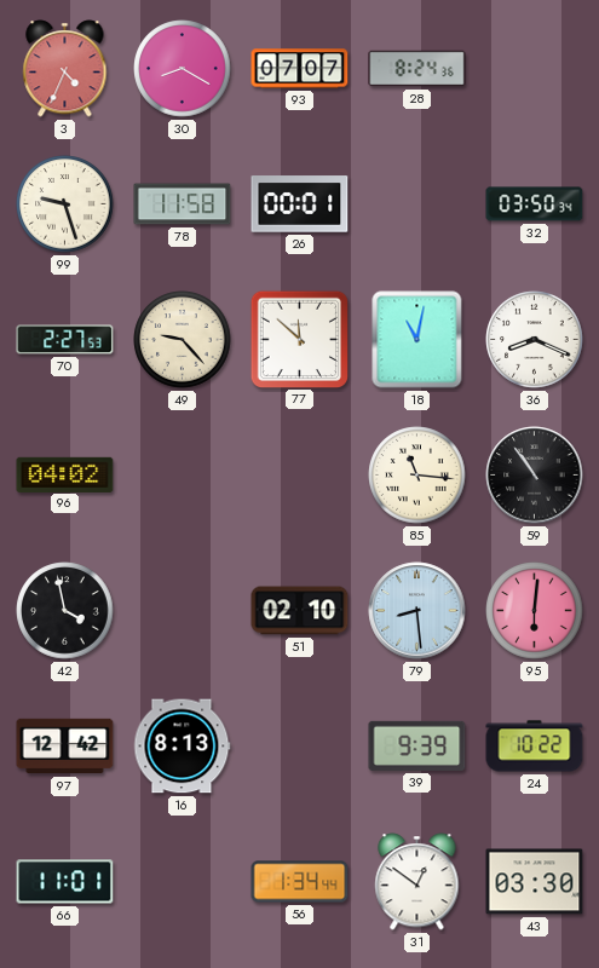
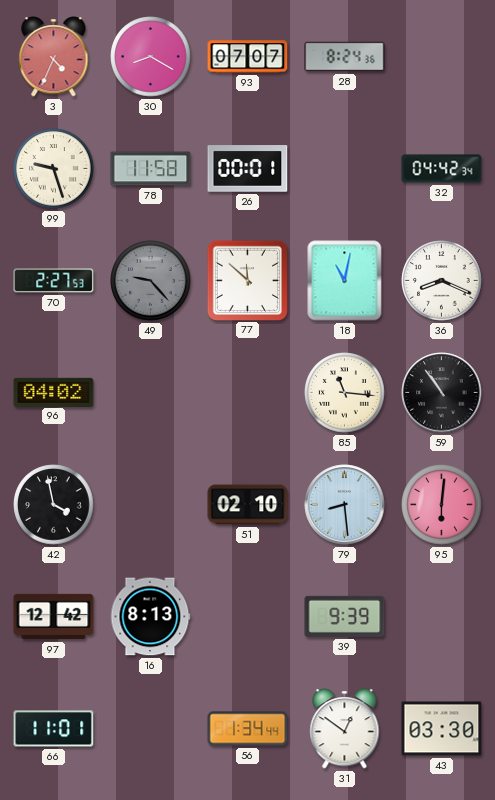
32: 03:50 -> 04:42
49 dial: cream -> grey
24: 10:22 -> none
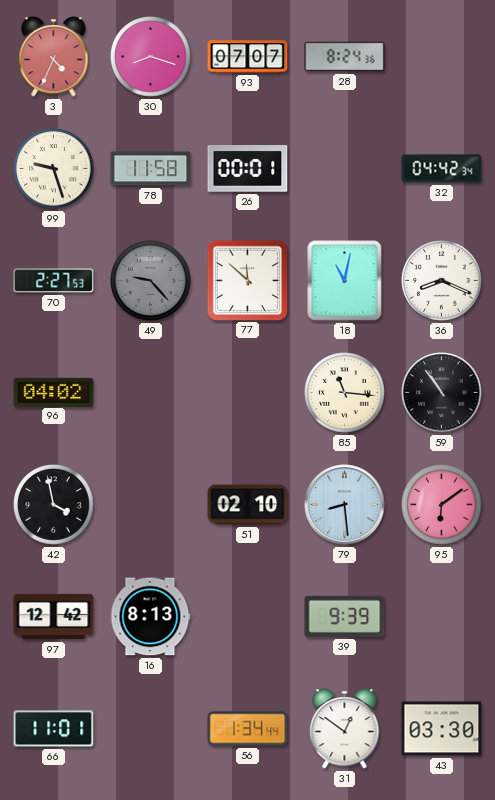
30: 8:20 -> 8:18
95: 6:01 -> 6:09
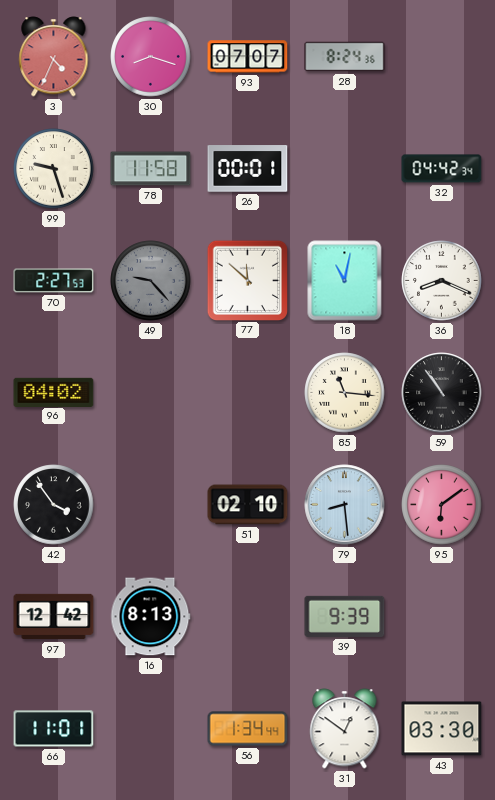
42: 3:58 -> 3:54
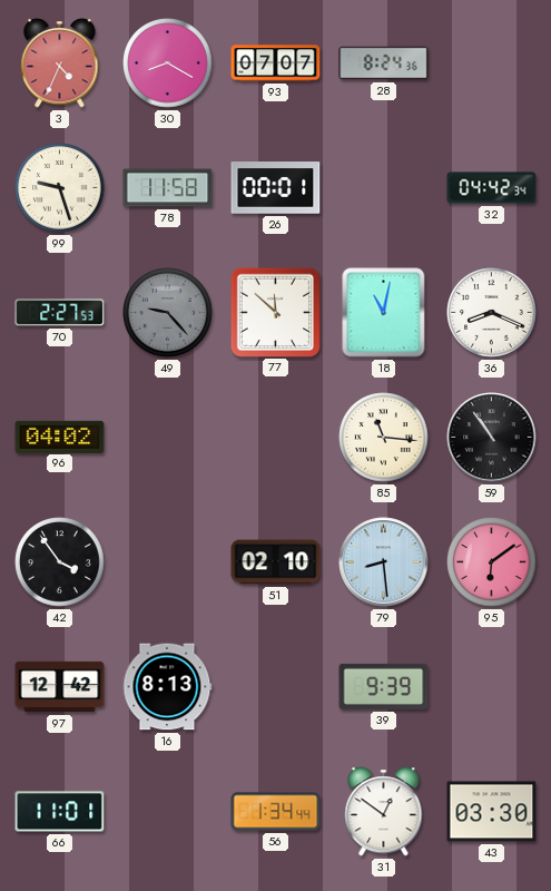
30: 8:18 -> 8:20
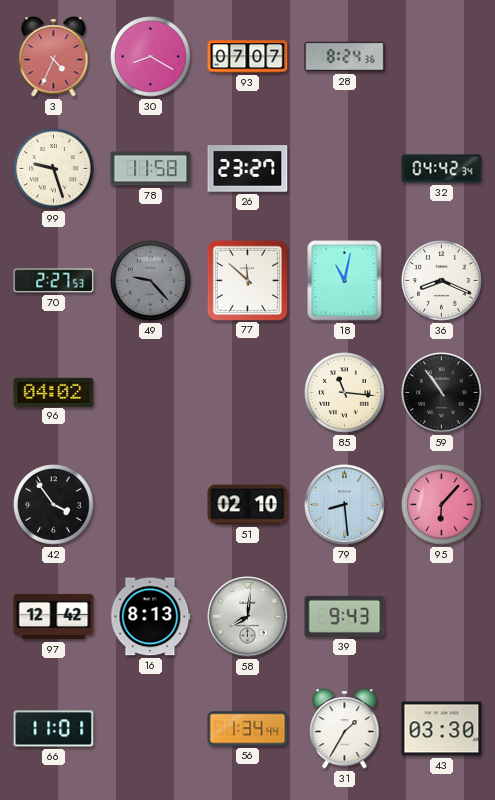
26: 00:01 -> 23:27
95: 6:09 -> 6:07
58: none -> 8:01
39: 9:39 -> 9:43
31: 12:51 -> 1:35
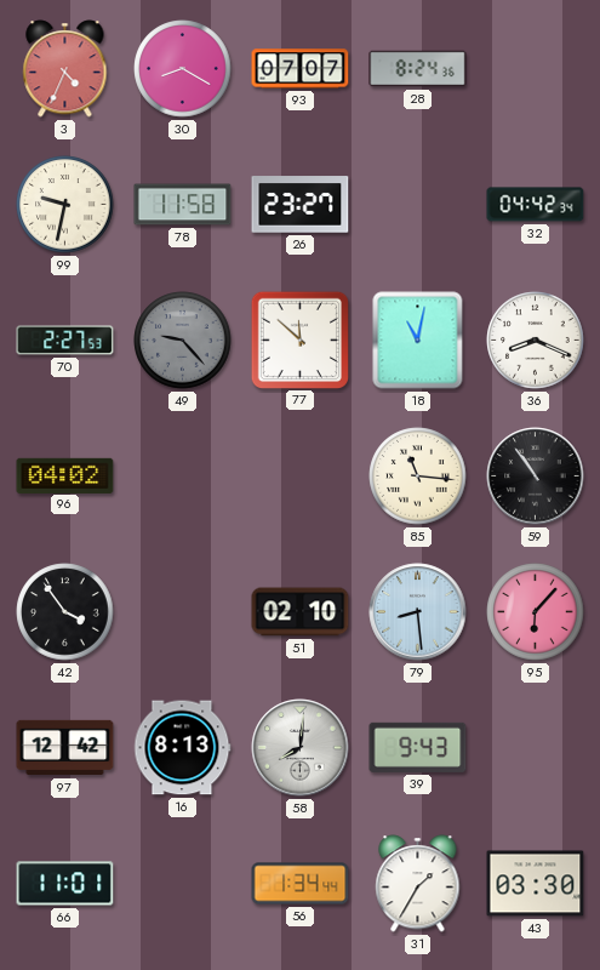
99: 9:27 -> 9:32
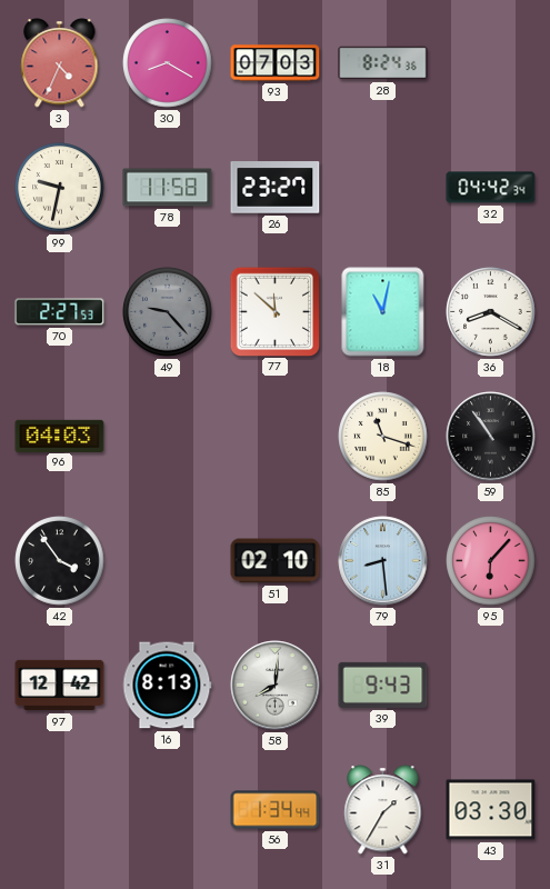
93: 07:07 -> 07:03
36: 8:19 -> 8:20
96: 04:02 -> 04:03
85: 11:16 -> 11:18
66: 11:01 -> none
